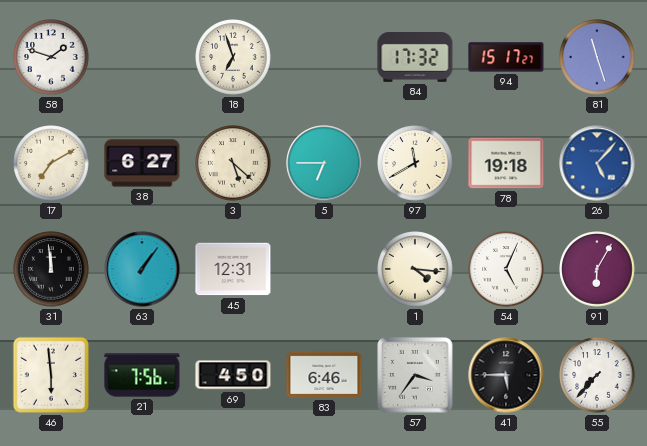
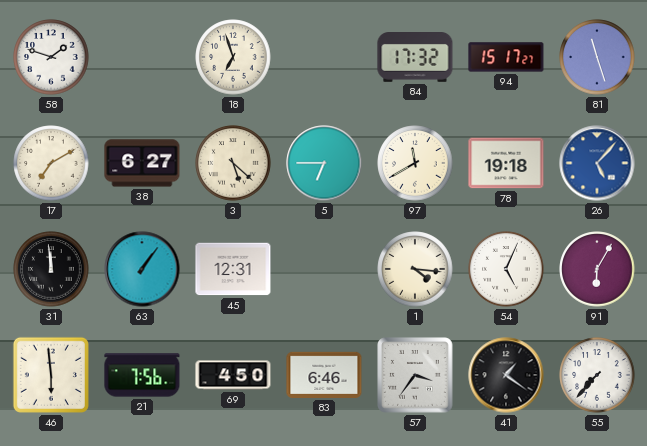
41: 5:45 -> 1:21
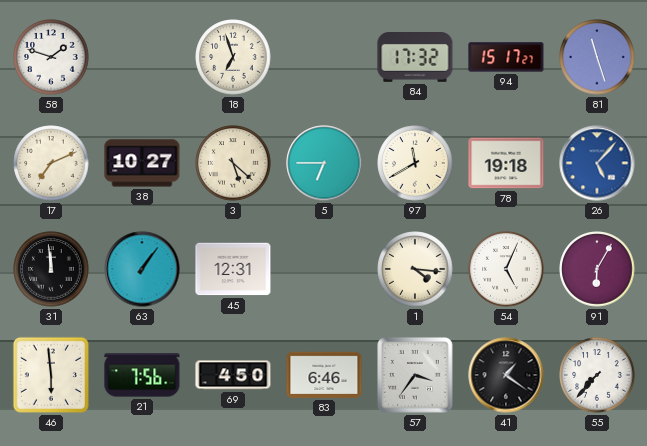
17: 7:10 -> 7:11
38: 6:27 -> 10:27
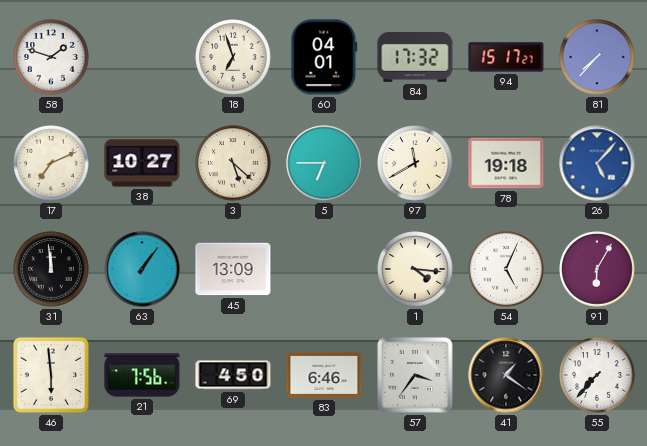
60: none -> 04:01
81: 11:27 -> 7:37
45: 12:31 -> 13:09
